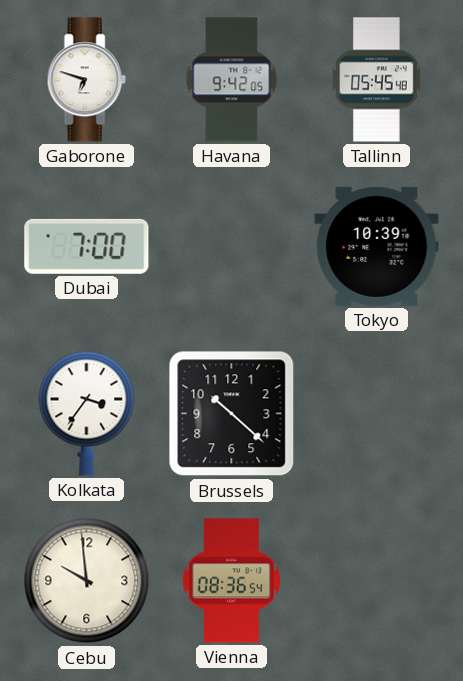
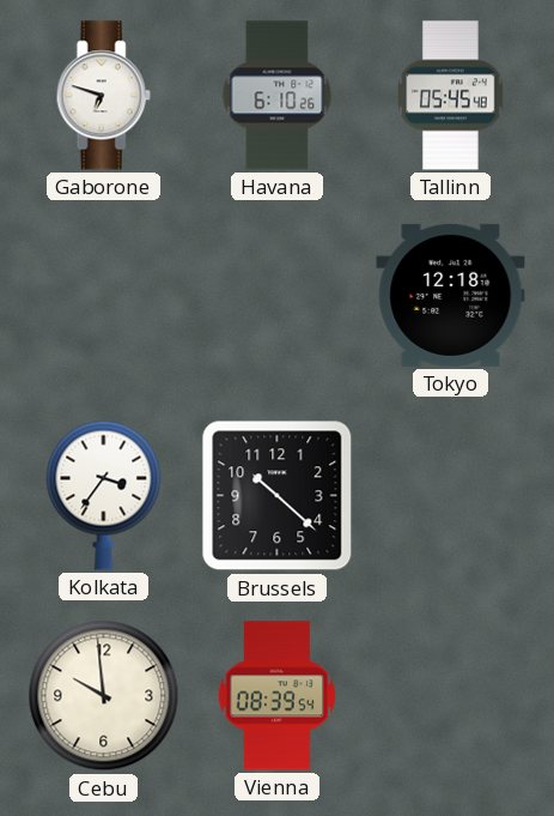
Havana: 9:42 -> 6:10
Dubai: 7:00 -> none
Tokyo: 10:39 -> 12:18
Vienna: 08:36 -> 08:39
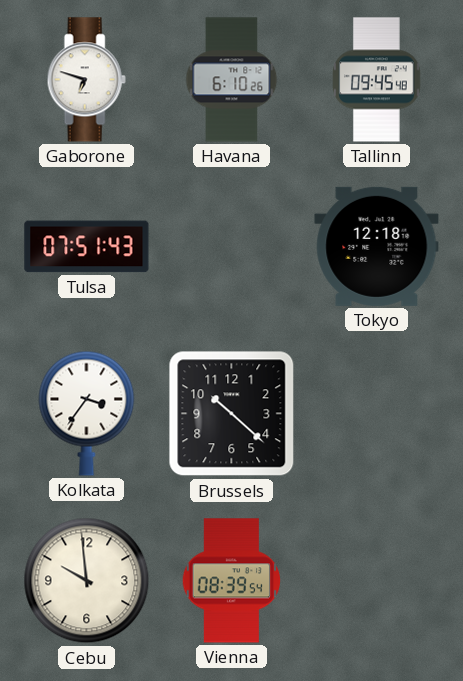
Tallinn: 05:45 -> 09:45
Tulsa: none -> 07:51
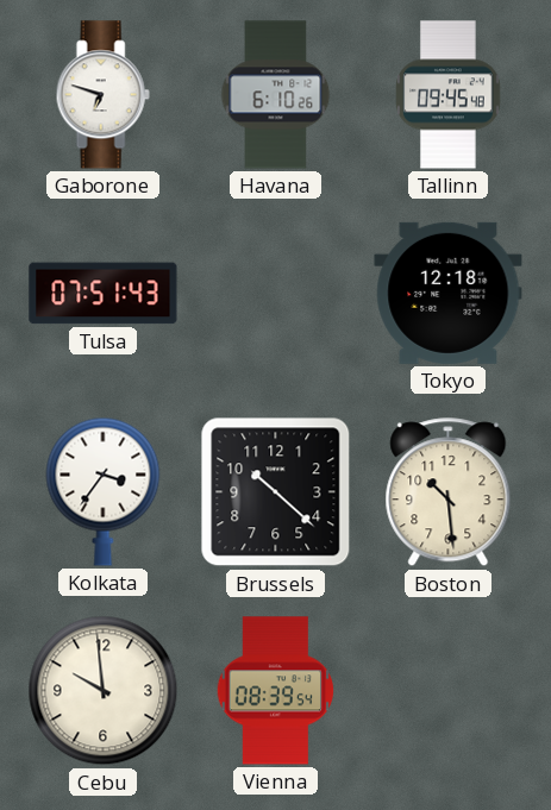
Boston: none -> 10:29
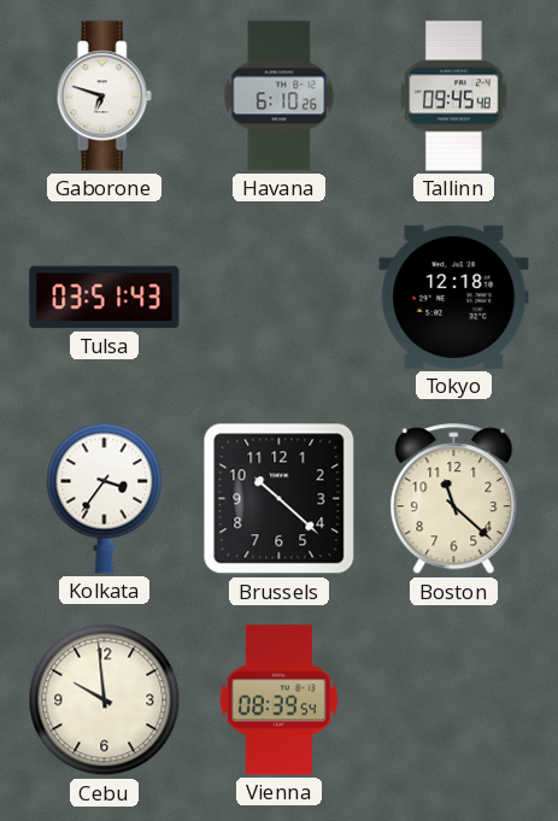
Tulsa: 07:51 -> 03:51
Boston: 10:29 -> 11:22
